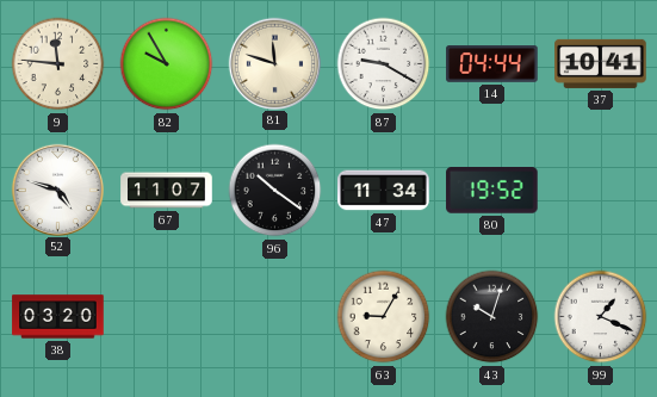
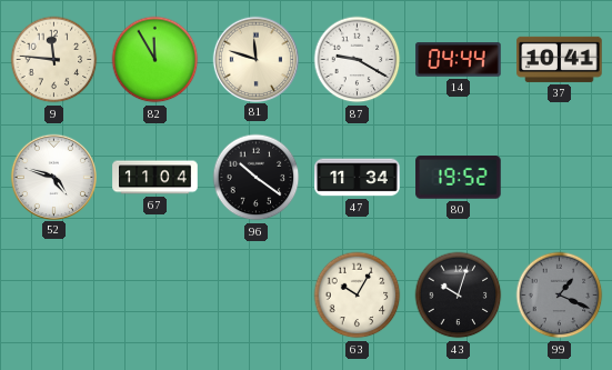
82: 9:55 -> 11:55
67: 11:07 -> 11:04
38: 03:20 -> none
63: 9:05 -> 10:05
99 dial: white -> grey
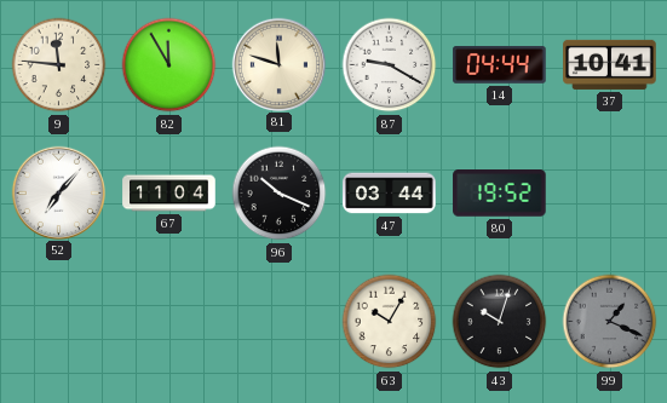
52: 4:48 -> 7:07
96: 10:21 -> 10:19
47: 11:34 -> 03:44
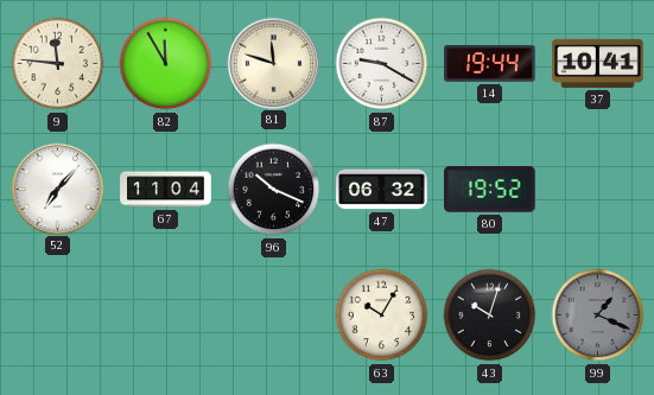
14: 04:44 -> 19:44
47: 03:44 -> 06:32
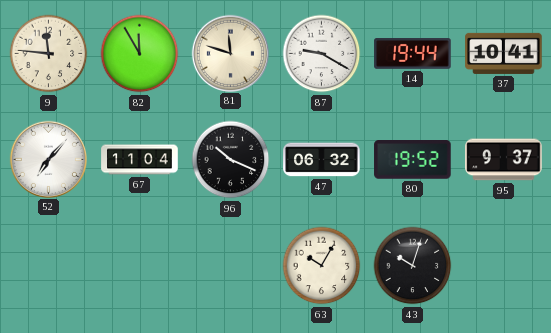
95: none -> 9:37
99: 1:19 -> none
